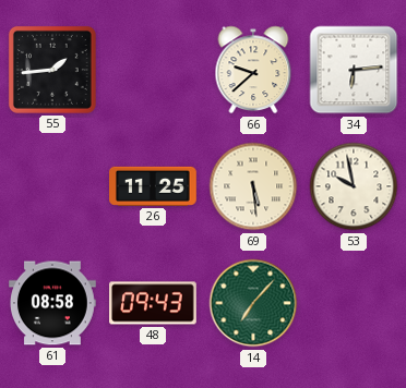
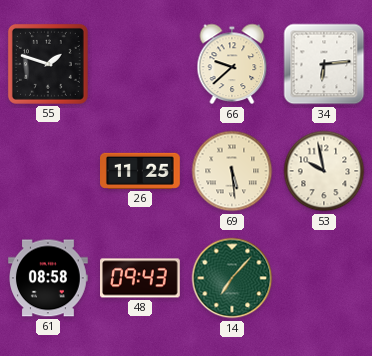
55: 1:44 -> 1:48
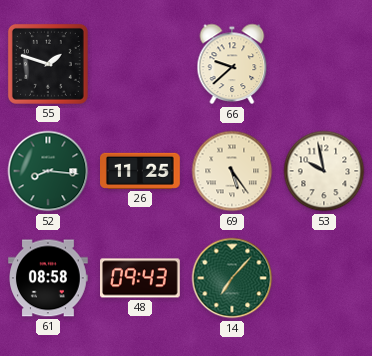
34: 6:14 -> none
52: none -> 8:16
69: 5:29 -> 5:24
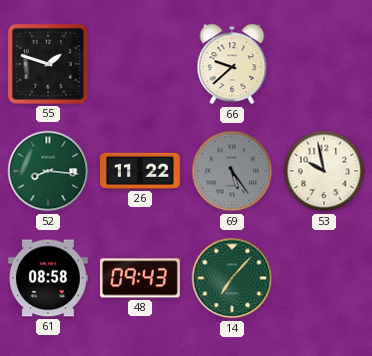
26: 11:25 -> 11:22
69 dial: cream -> grey
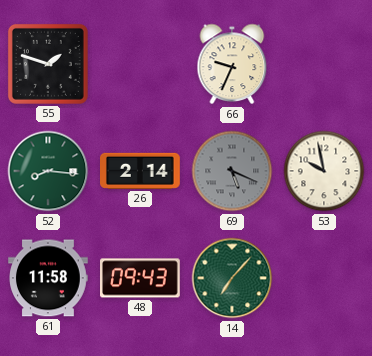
66: 9:38 -> 9:34
26: 11:22 -> 2:14
69: 5:24 -> 5:19
61: 08:58 -> 11:58
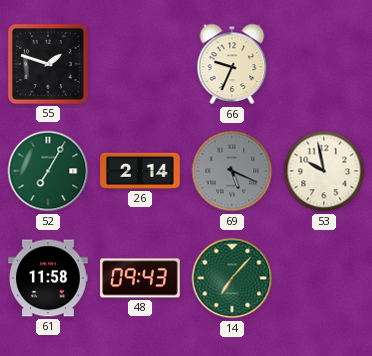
52: 8:16 -> 7:05
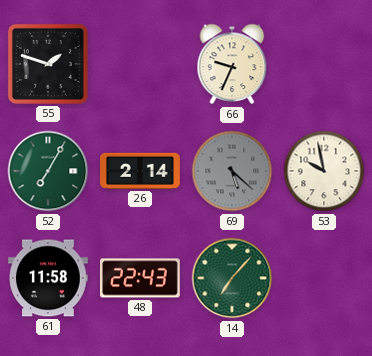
69: 5:19 -> 5:22
48: 09:43 -> 22:43
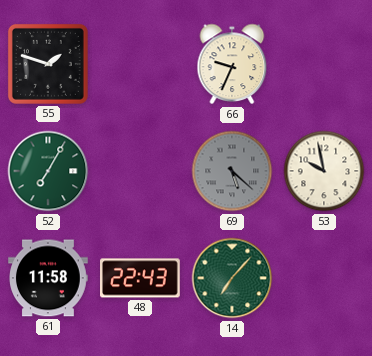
26: 2:14 -> none
